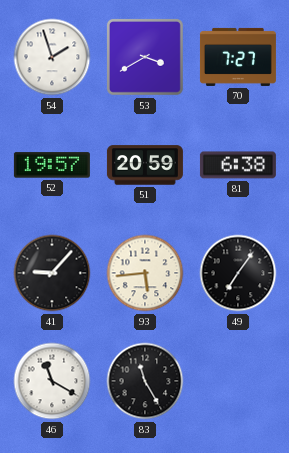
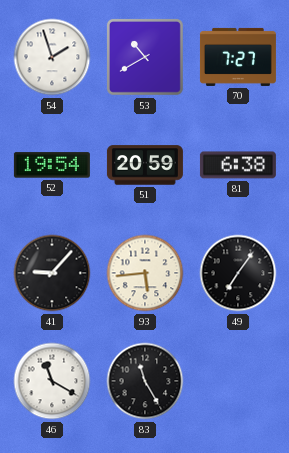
53: 3:40 -> 10:40
52: 19:57 -> 19:54
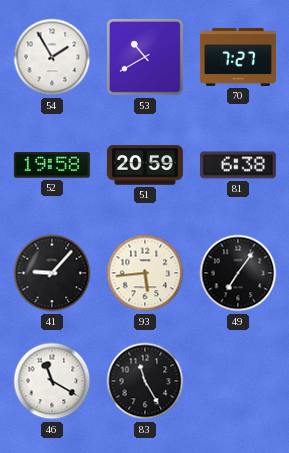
54: 1:57 -> 1:55
52: 19:54 -> 19:58
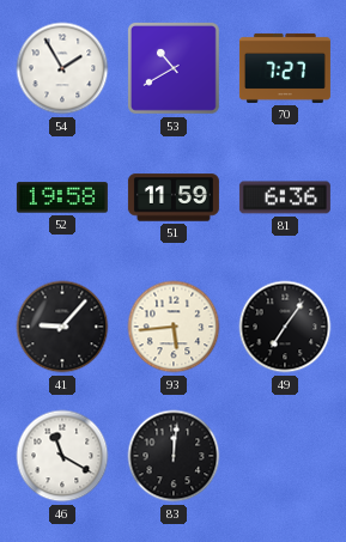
51: 20:59 -> 11:59
81: 6:38 -> 6:36
83: 11:25 -> 12:01
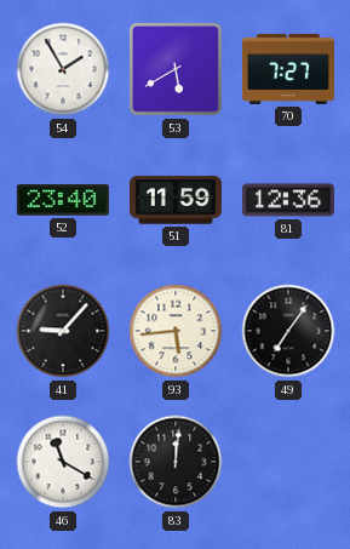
53: 10:40 -> 5:40
52: 19:58 -> 23:40
81: 6:36 -> 12:36
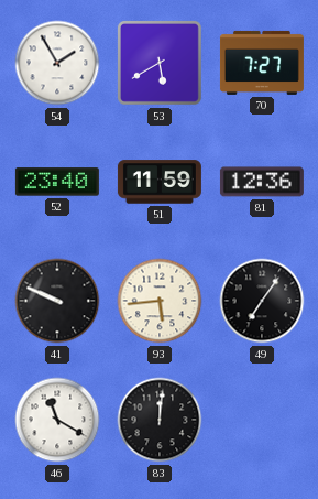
41: 9:07 -> 9:49
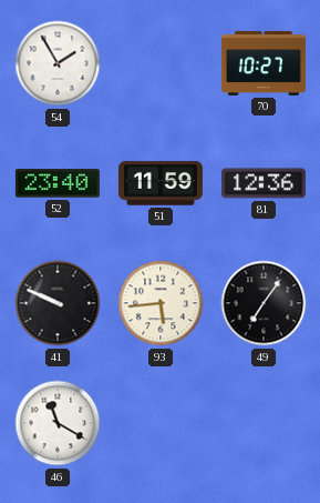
53: 5:40 -> none
70: 7:27 -> 10:27
83: 12:01 -> none
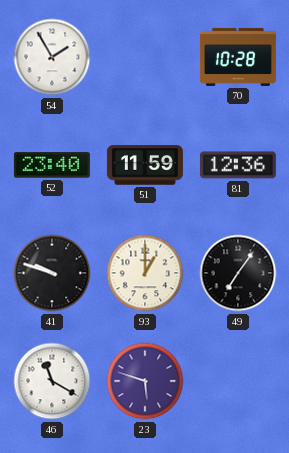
70: 10:27 -> 10:28
41: 9:49 -> 9:48
93: 5:44 -> 1:00
23: none -> 5:48
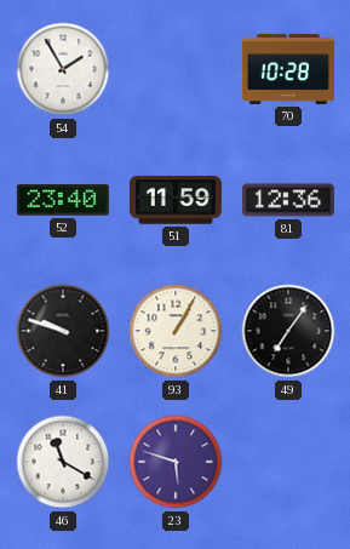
93: 1:00 -> 1:05
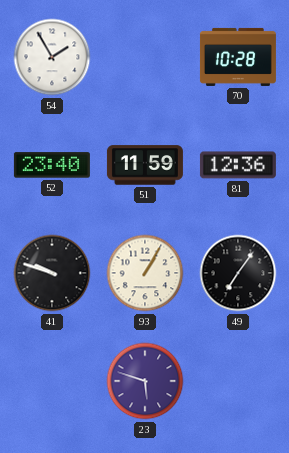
46: 11:20 -> none
